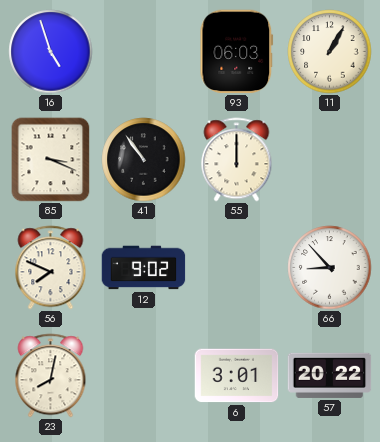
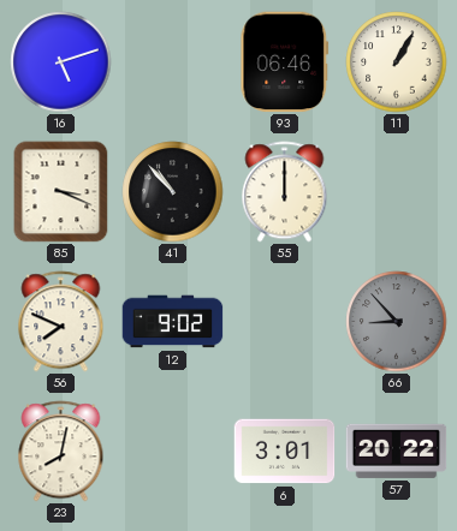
16: 4:57 -> 5:12
93: 06:03 -> 06:46
41: 10:54 -> 10:53
66 dial: white -> grey
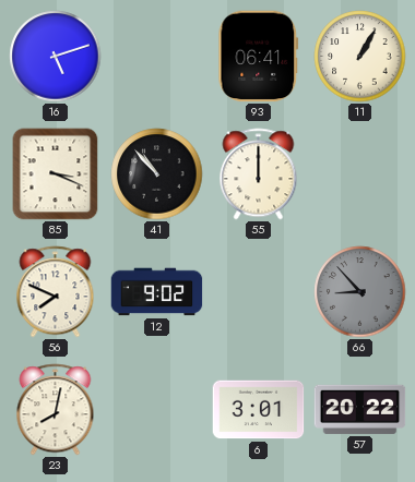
93: 06:46 -> 06:41
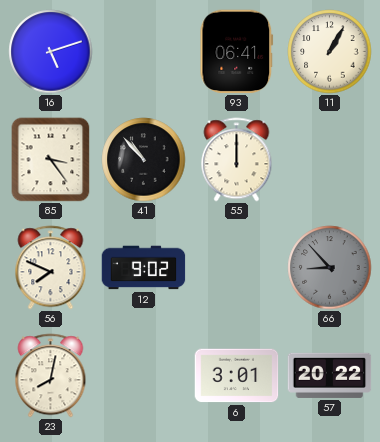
85: 3:19 -> 3:24
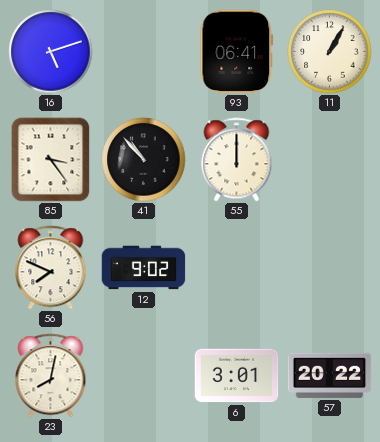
66: 8:53 -> none
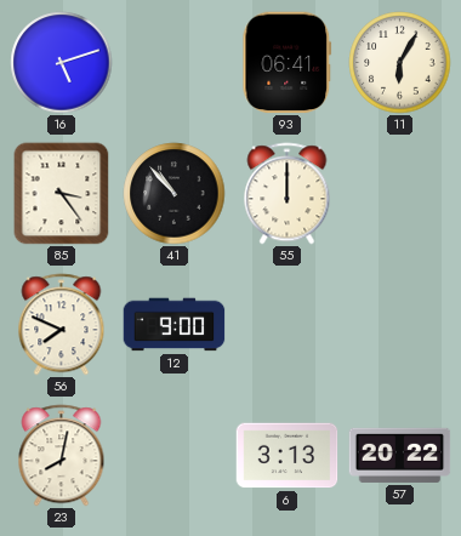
11: 1:05 -> 6:05
12: 9:02 -> 9:00
6: 3:01 -> 3:13
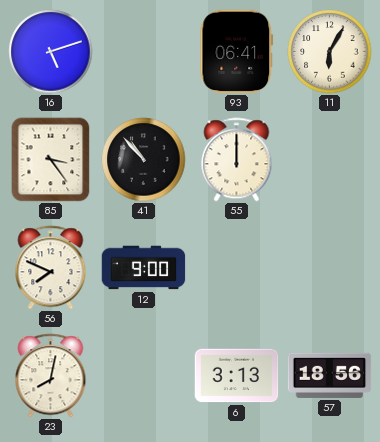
57: 20:22 -> 18:56
